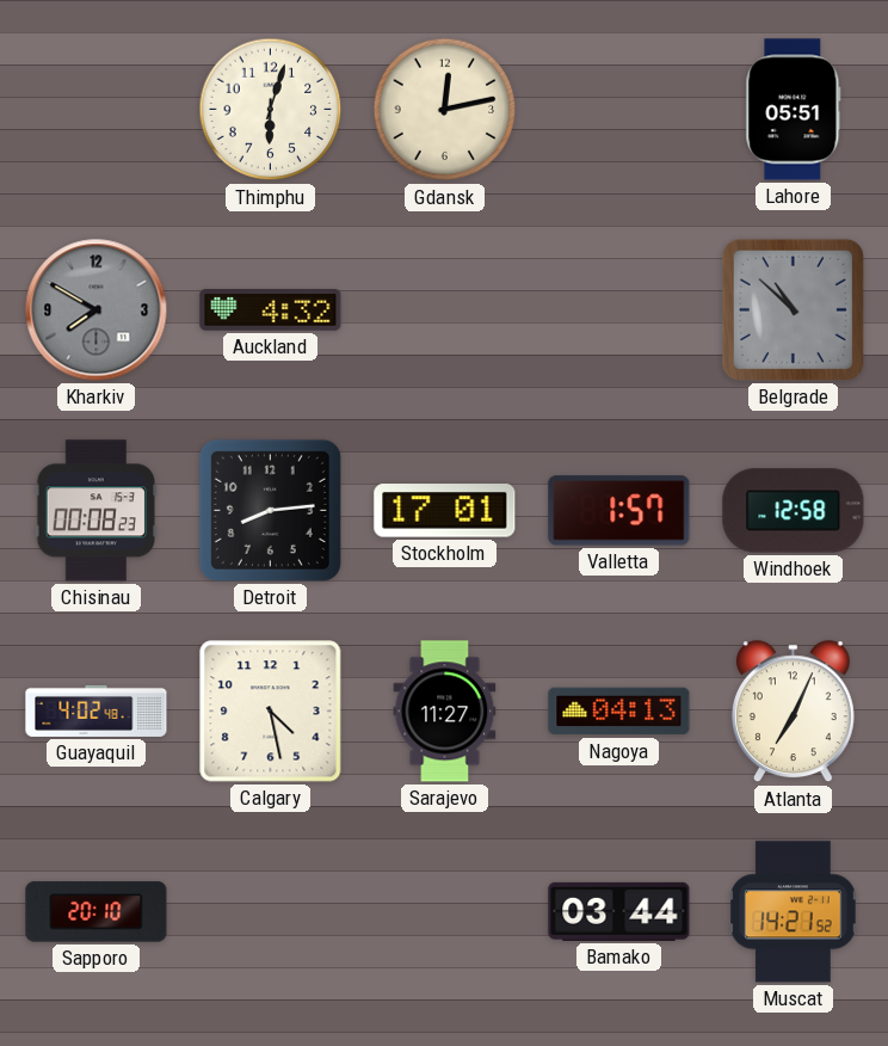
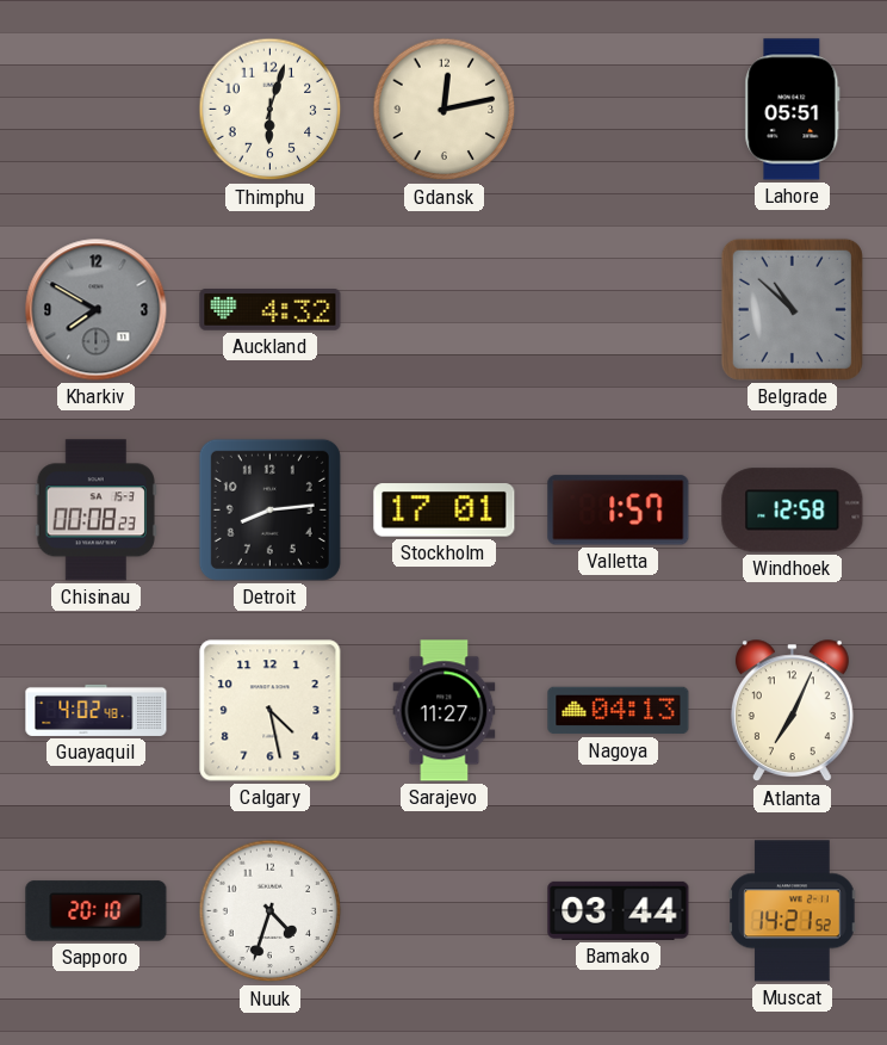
Nuuk: none -> 4:33
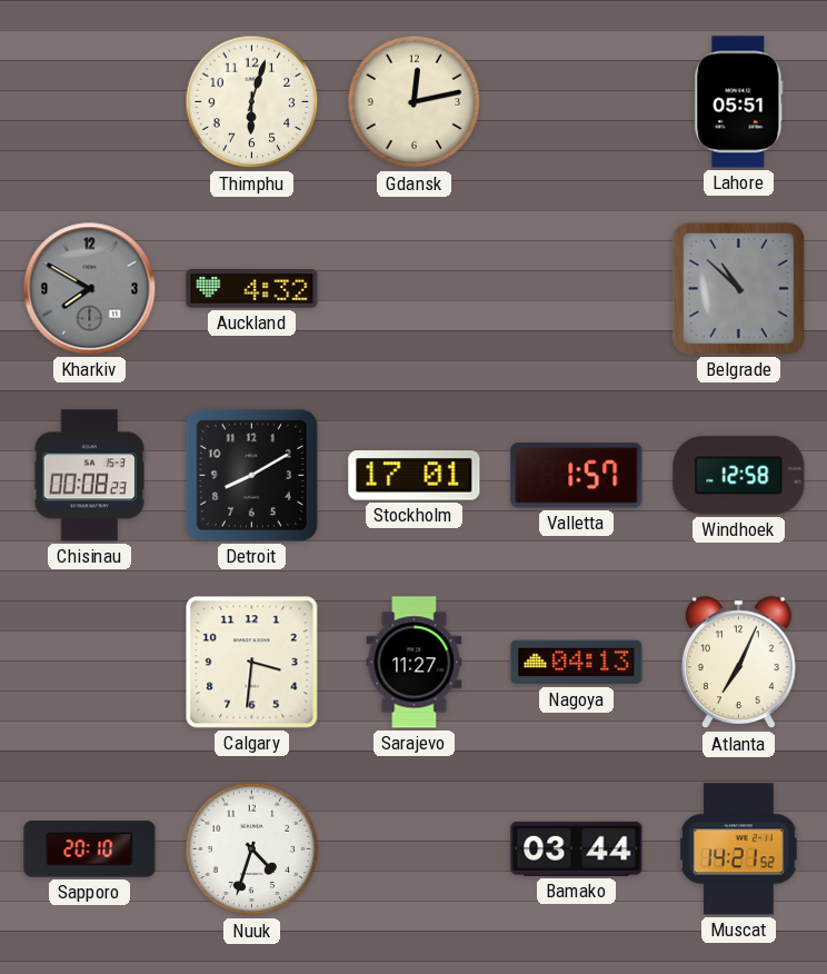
Detroit: 8:14 -> 8:10
Guayaquil: 4:02 -> none
Calgary: 4:28 -> 3:31
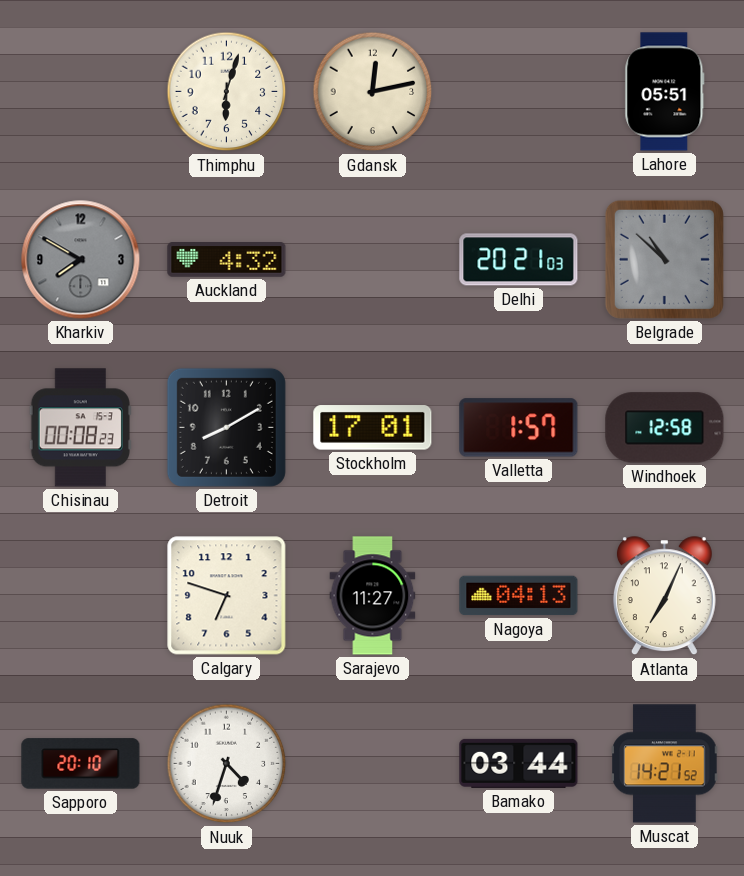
Delhi: none -> 20:21
Calgary: 3:31 -> 6:48
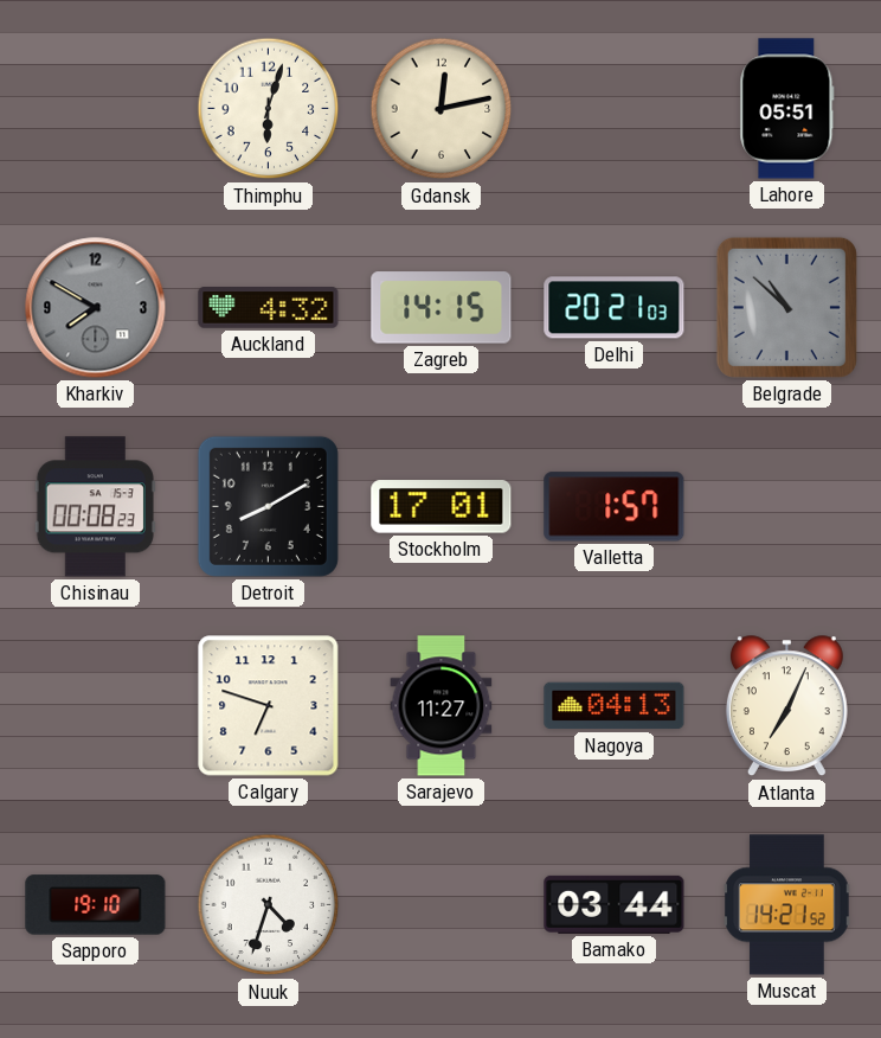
Zagreb: none -> 14:15
Windhoek: 12:58 -> none
Sapporo: 20:10 -> 19:10
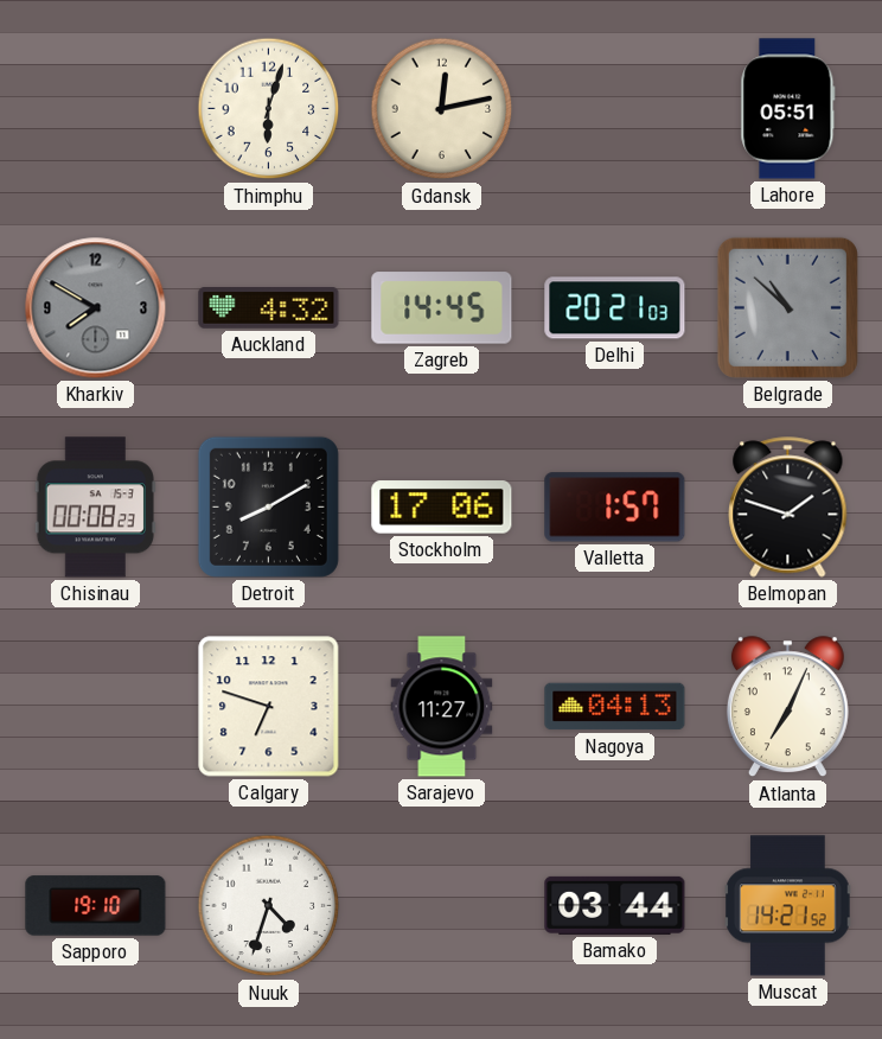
Zagreb: 14:15 -> 14:45
Stockholm: 17:01 -> 17:06
Belmopan: none -> 1:48
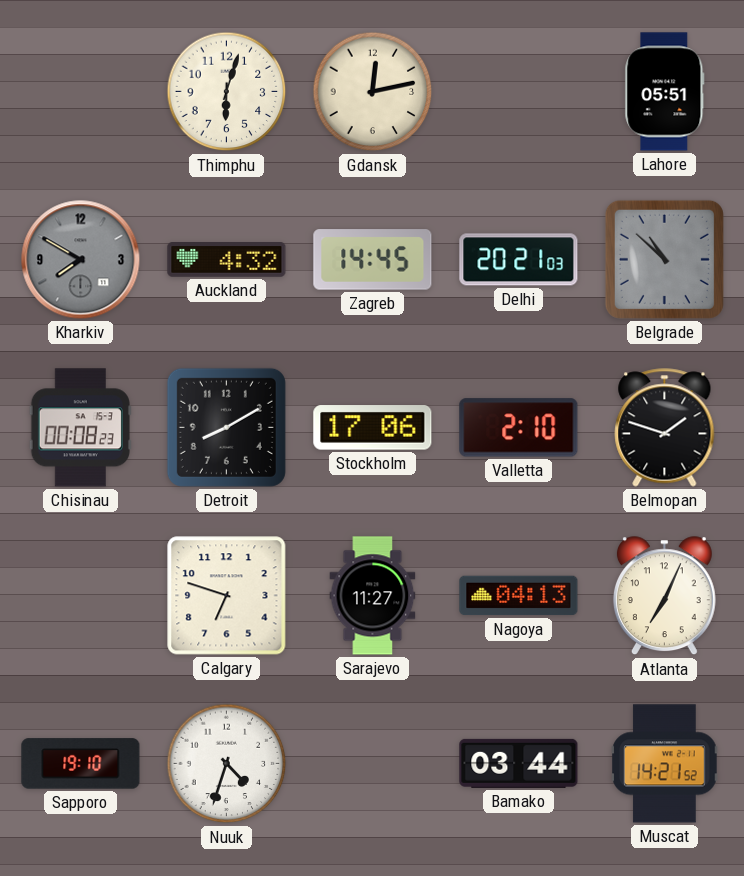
Valletta: 1:57 -> 2:10
